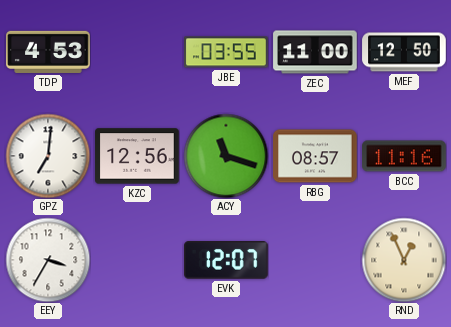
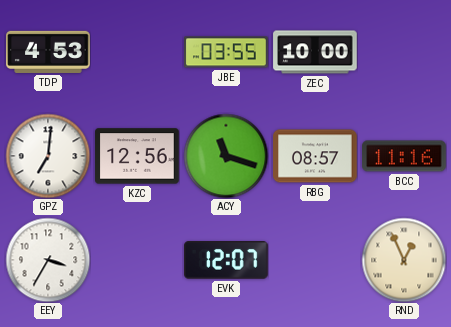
ZEC: 11:00 -> 10:00
MEF: 12:50 -> none
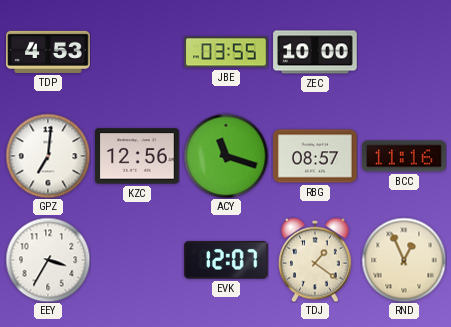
TDJ: none -> 1:21
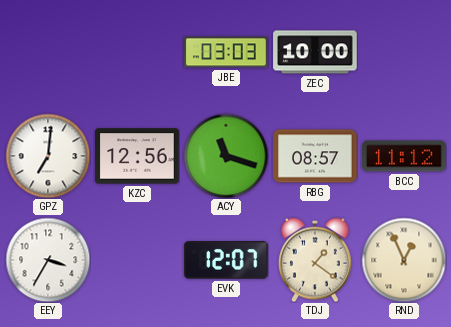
TDP: 4:53 -> none
JBE: 03:55 -> 03:03
BCC: 11:16 -> 11:12
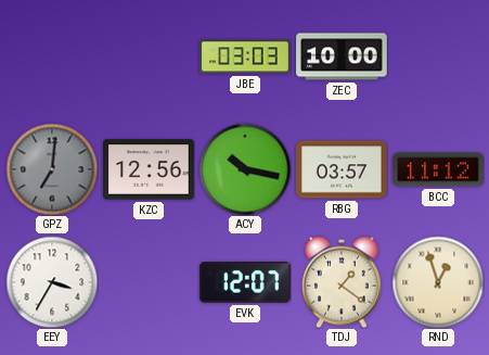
GPZ dial: white -> grey
ACY: 11:18 -> 10:17
RBG: 08:57 -> 03:57
RND: 12:56 -> 12:57
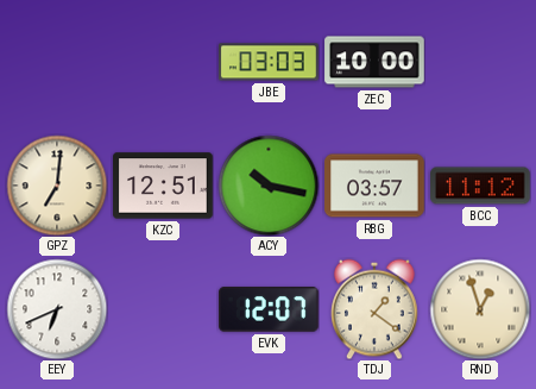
GPZ dial: grey -> cream
KZC: 12:56 -> 12:51
EEY: 3:35 -> 6:41
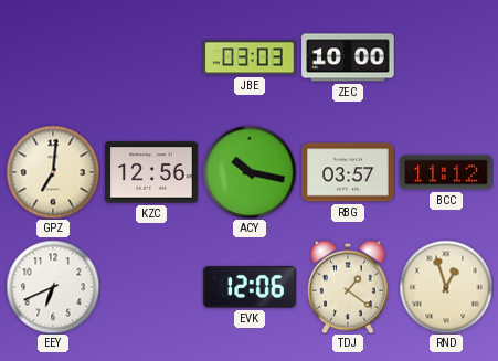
KZC: 12:51 -> 12:56
EVK: 12:07 -> 12:06
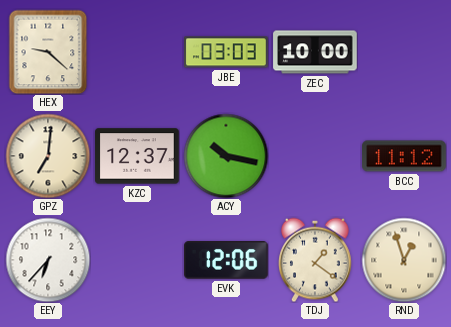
HEX: none -> 9:22
KZC: 12:56 -> 12:37
RBG: 03:57 -> none
EEY: 6:41 -> 6:37
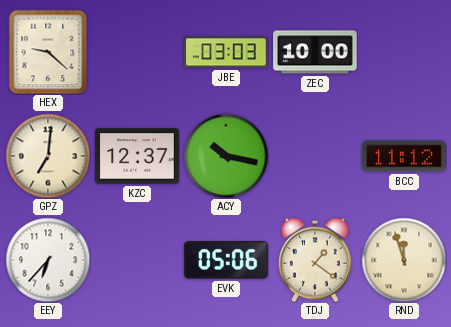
EVK: 12:06 -> 05:06
RND: 12:57 -> 11:57
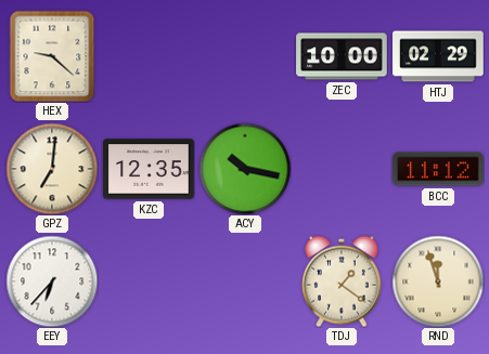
JBE: 03:03 -> none
HTJ: none -> 02:29
KZC: 12:37 -> 12:35
EVK: 05:06 -> none
